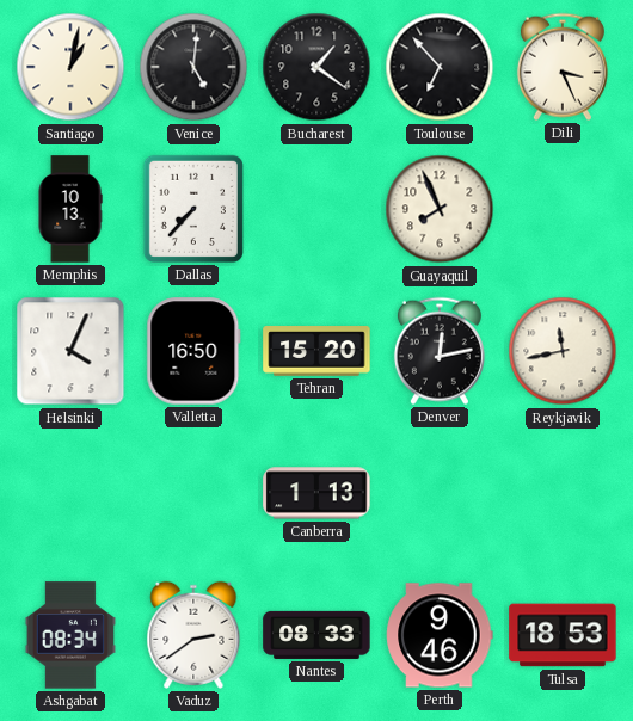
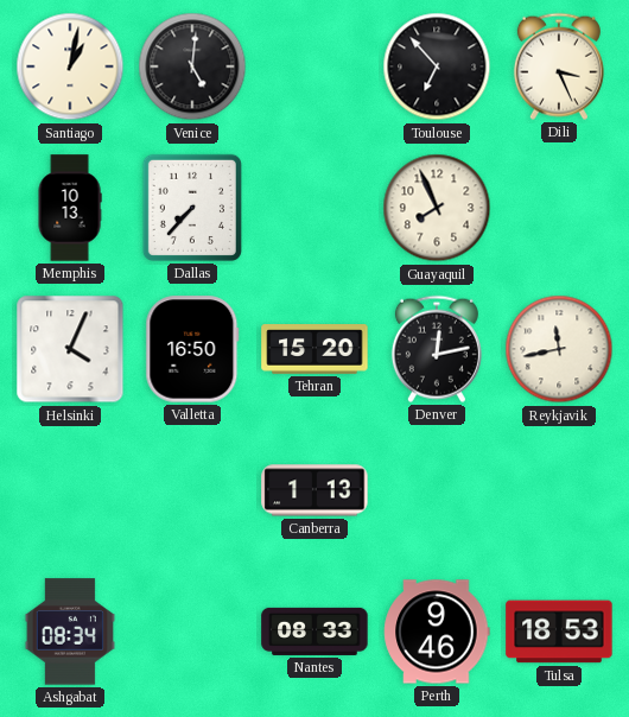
Bucharest: 1:21 -> none
Vaduz: 2:39 -> none
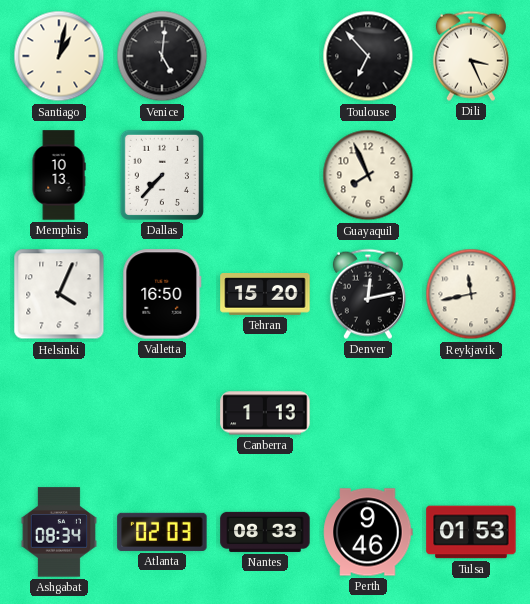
Atlanta: none -> 02:03
Tulsa: 18:53 -> 01:53
